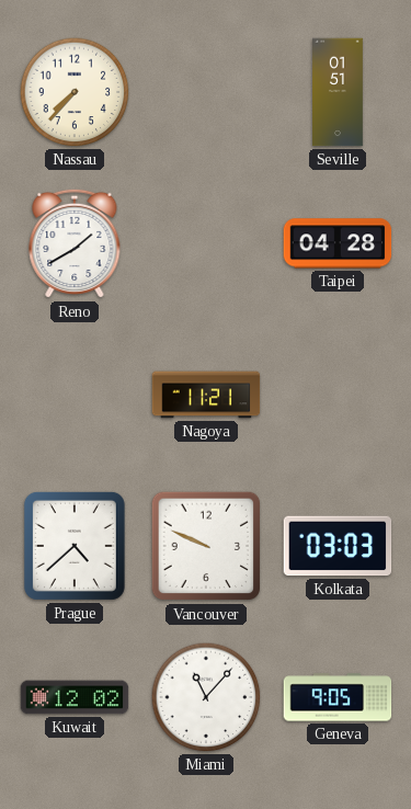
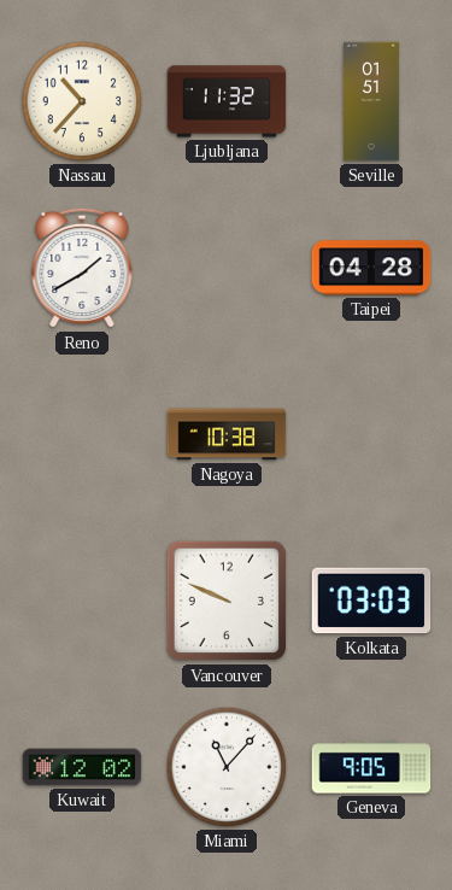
Nassau: 7:37 -> 10:37
Ljubljana: none -> 11:32
Nagoya: 11:21 -> 10:38
Prague: 4:38 -> none
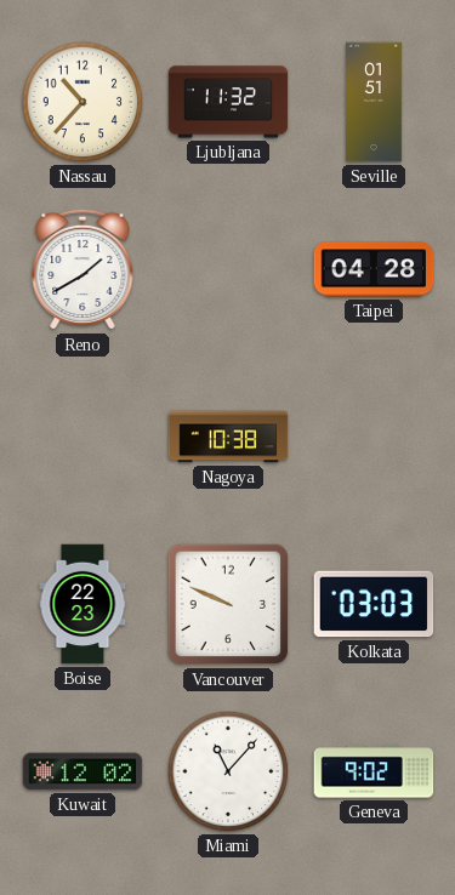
Boise: none -> 22:23
Geneva: 9:05 -> 9:02
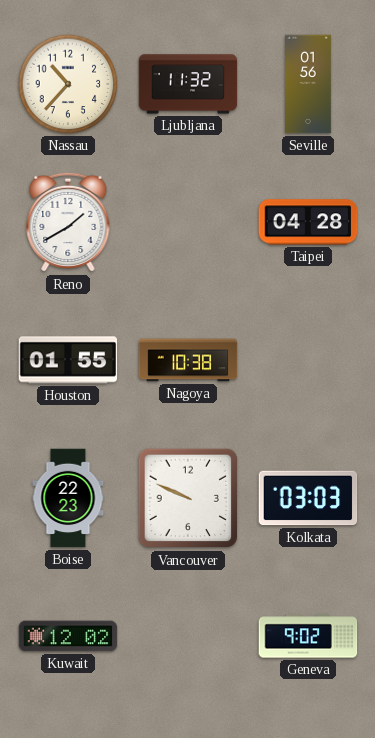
Seville: 01:51 -> 01:56
Houston: none -> 01:55
Miami: 11:07 -> none
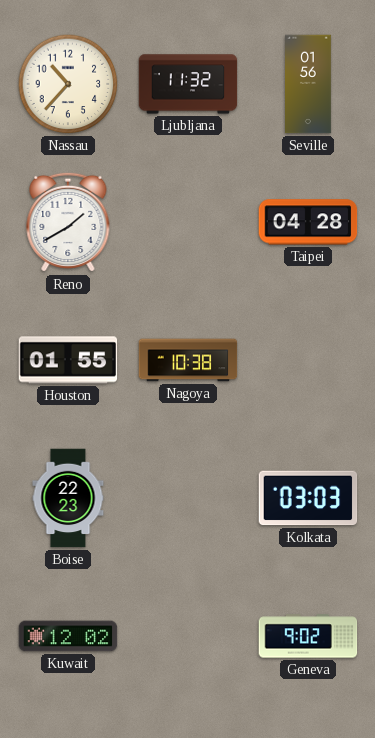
Vancouver: 9:49 -> none
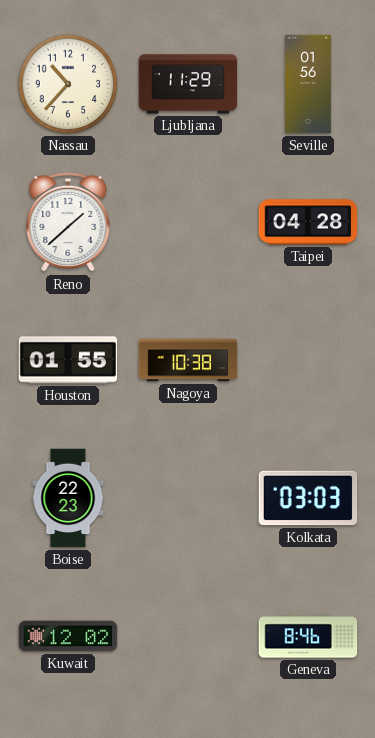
Ljubljana: 11:32 -> 11:29
Reno: 1:40 -> 1:38
Geneva: 9:02 -> 8:46
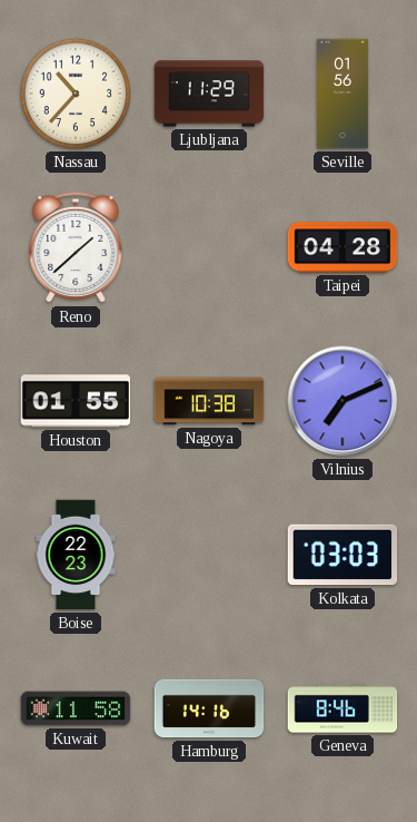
Vilnius: none -> 7:11
Kuwait: 12:02 -> 11:58
Hamburg: none -> 14:16
